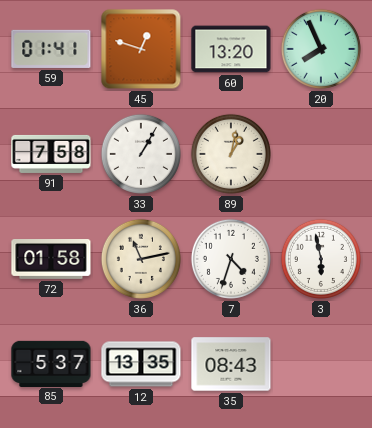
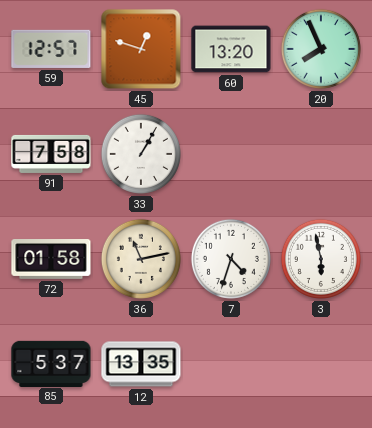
59: 01:41 -> 12:57
89: 1:02 -> none
35: 08:43 -> none
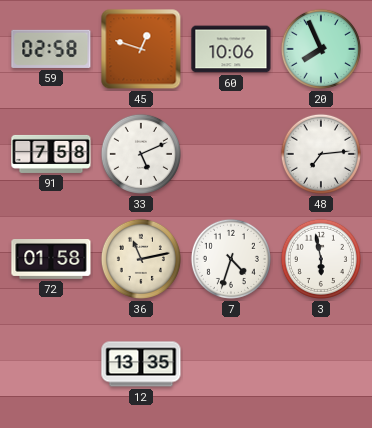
59: 12:57 -> 02:58
60: 13:20 -> 10:06
33: 1:05 -> 5:11
48: none -> 7:14
85: 5:37 -> none
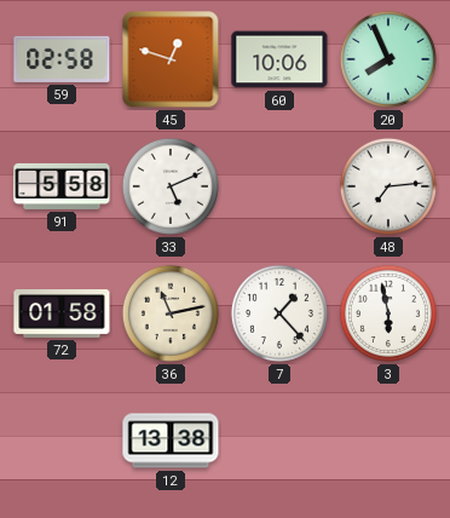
91: 7:58 -> 5:58
7: 4:33 -> 1:23
12: 13:35 -> 13:38
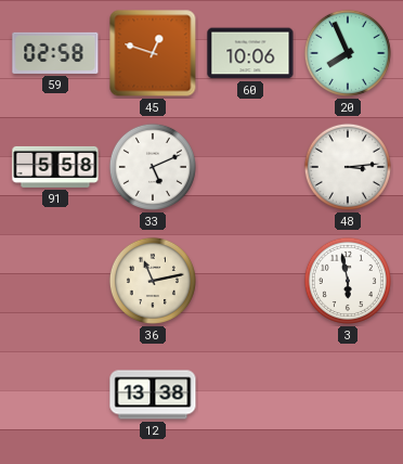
48: 7:14 -> 3:14
72: 01:58 -> none
7: 1:23 -> none
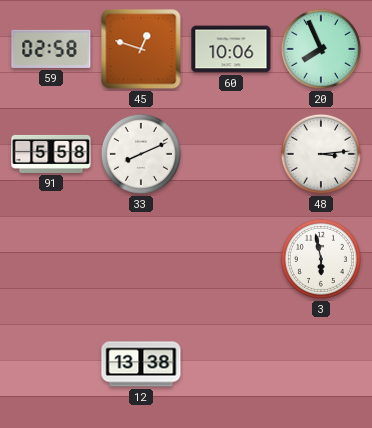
33: 5:11 -> 8:11
36: 11:13 -> none
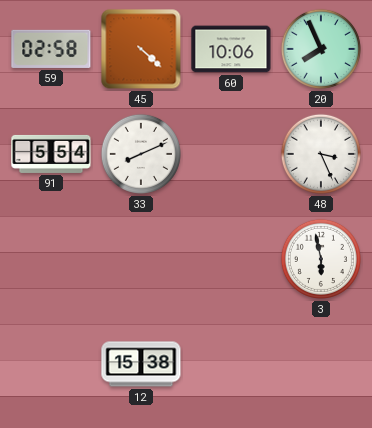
45: 12:48 -> 4:22
91: 5:58 -> 5:54
48: 3:14 -> 3:26
12: 13:38 -> 15:38
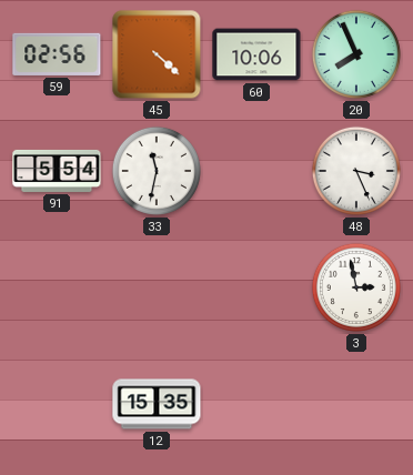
59: 02:58 -> 02:56
33: 8:11 -> 11:32
3: 5:58 -> 2:58
12: 15:38 -> 15:35
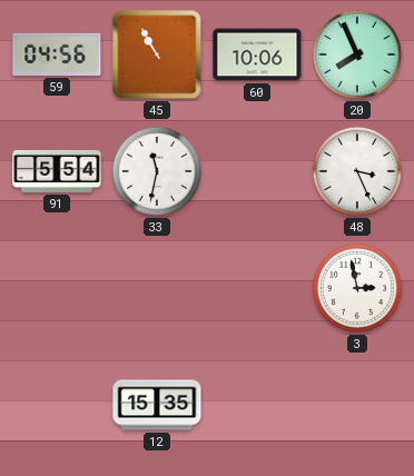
59: 02:56 -> 04:56
45: 4:22 -> 10:55
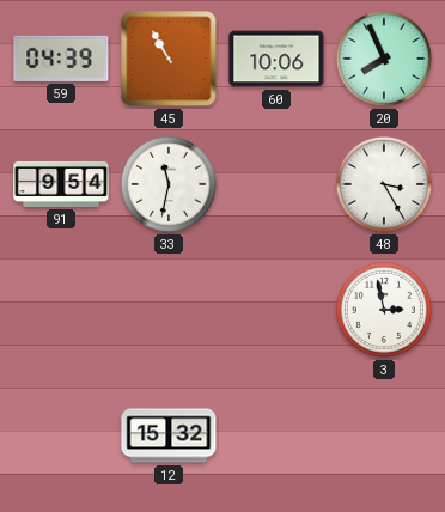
59: 04:56 -> 04:39
91: 5:54 -> 9:54
48: 3:26 -> 3:25
12: 15:35 -> 15:32
